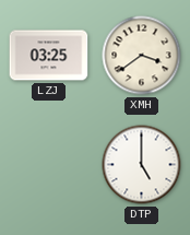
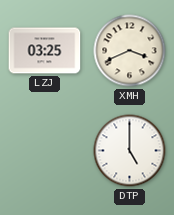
XMH: 3:39 -> 3:41
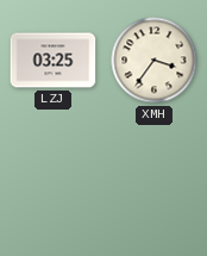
XMH: 3:41 -> 3:36
DTP: 5:00 -> none
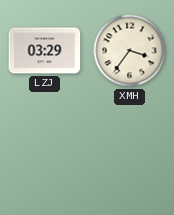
LZJ: 03:25 -> 03:29
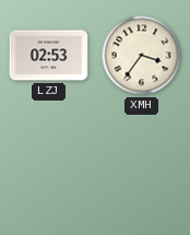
LZJ: 03:29 -> 02:53
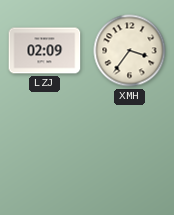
LZJ: 02:53 -> 02:09
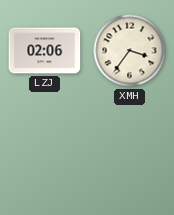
LZJ: 02:09 -> 02:06
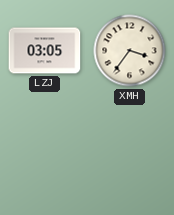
LZJ: 02:06 -> 03:05
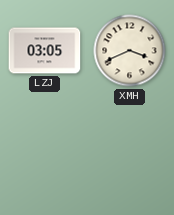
XMH: 3:36 -> 3:41
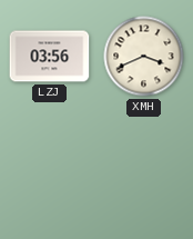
LZJ: 03:05 -> 03:56
